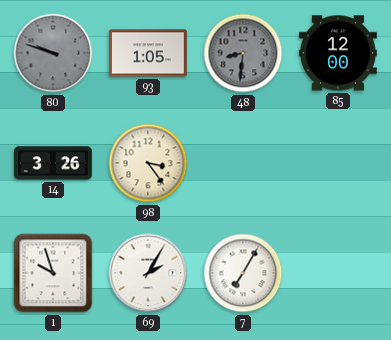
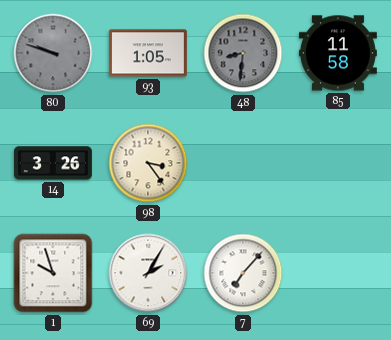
85: 12:00 -> 11:58
7: 7:05 -> 7:07
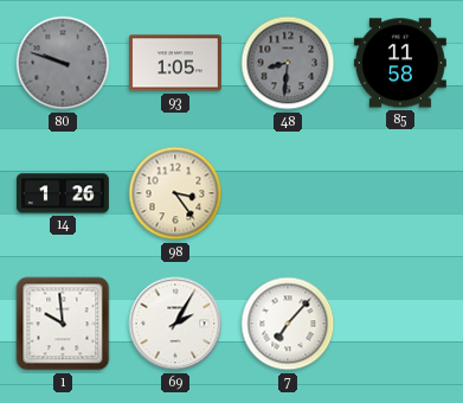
14: 3:26 -> 1:26
1: 9:57 -> 9:59
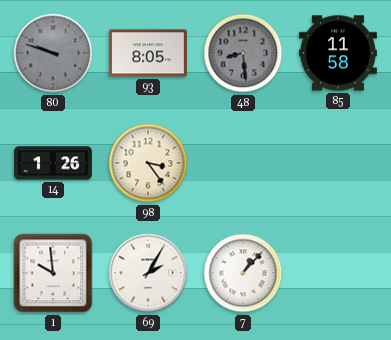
93: 1:05 -> 8:05
48: 8:31 -> 8:29
7: 7:07 -> 1:07
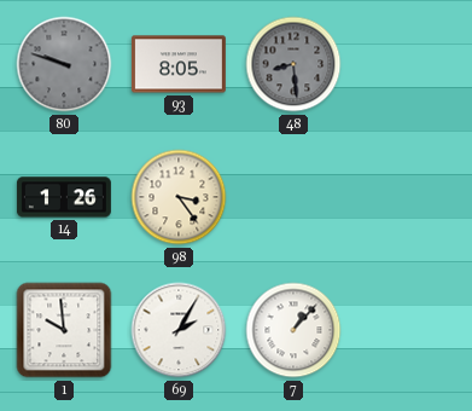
85: 11:58 -> none
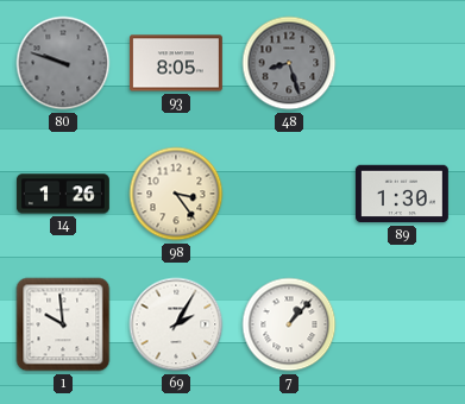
48: 8:29 -> 8:27
89: none -> 1:30
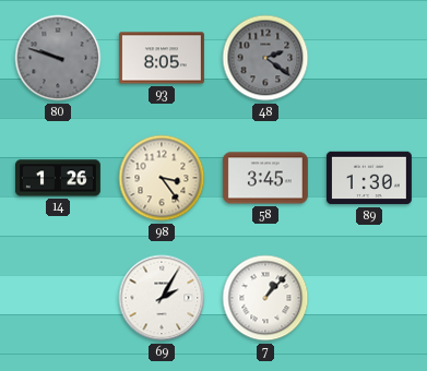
48: 8:27 -> 2:21
58: none -> 3:45
1: 9:59 -> none
